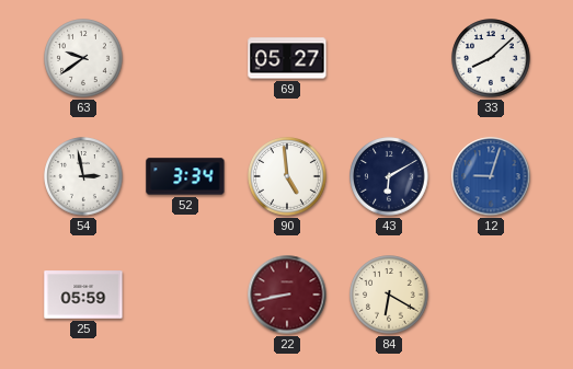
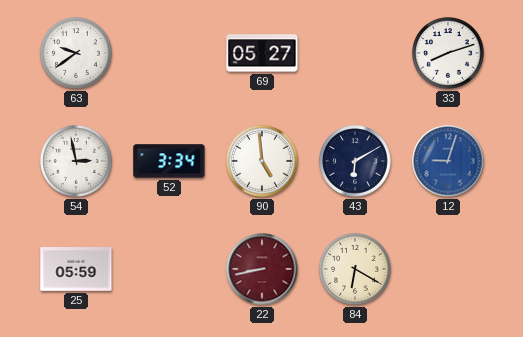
33: 8:08 -> 8:12
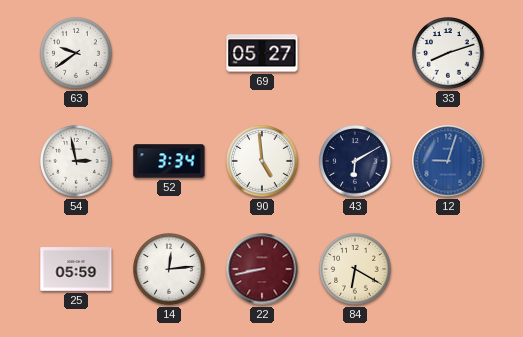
14: none -> 12:14
